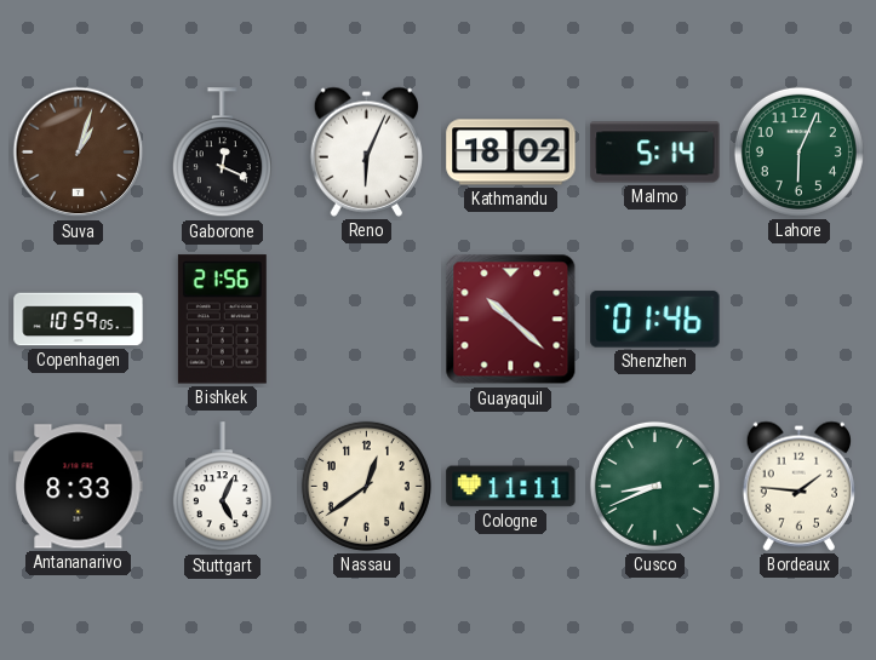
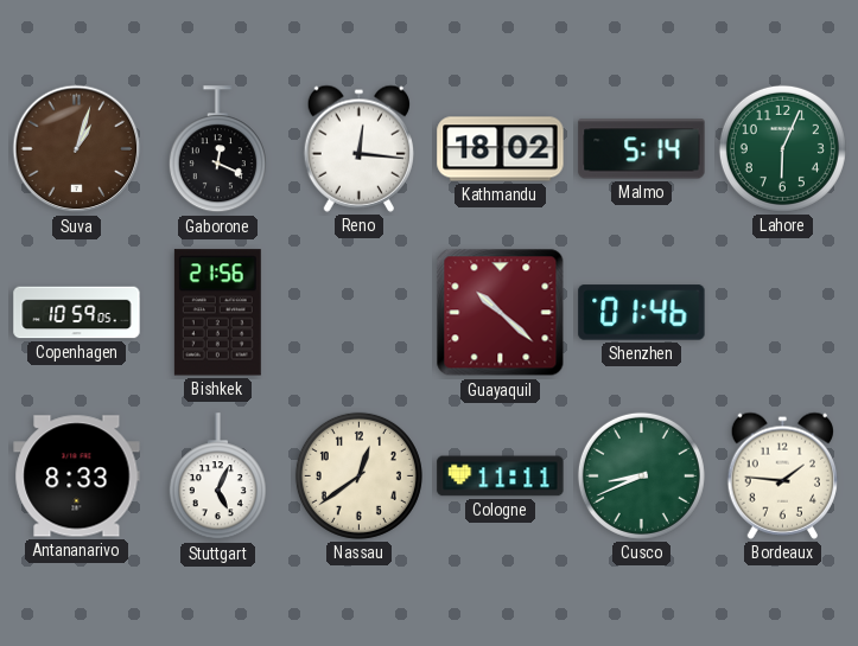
Reno: 6:04 -> 12:16
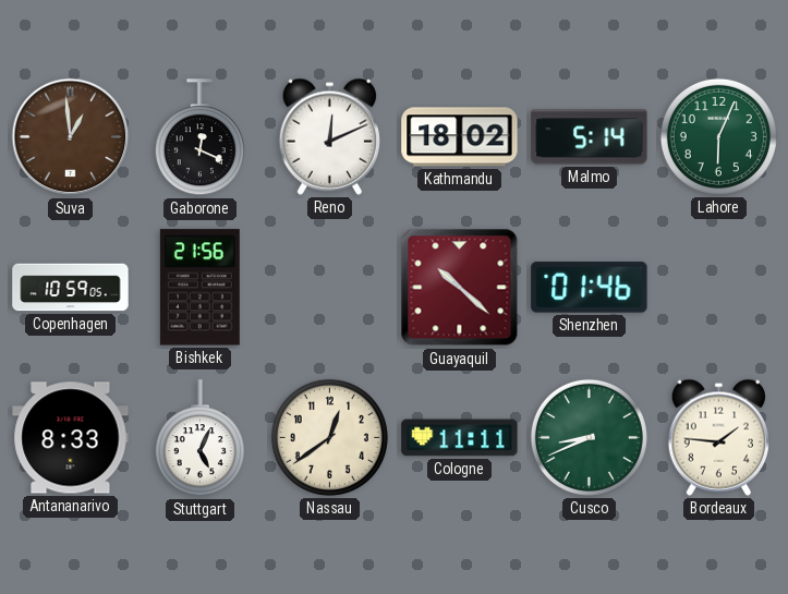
Suva: 1:03 -> 12:59
Reno: 12:16 -> 12:11
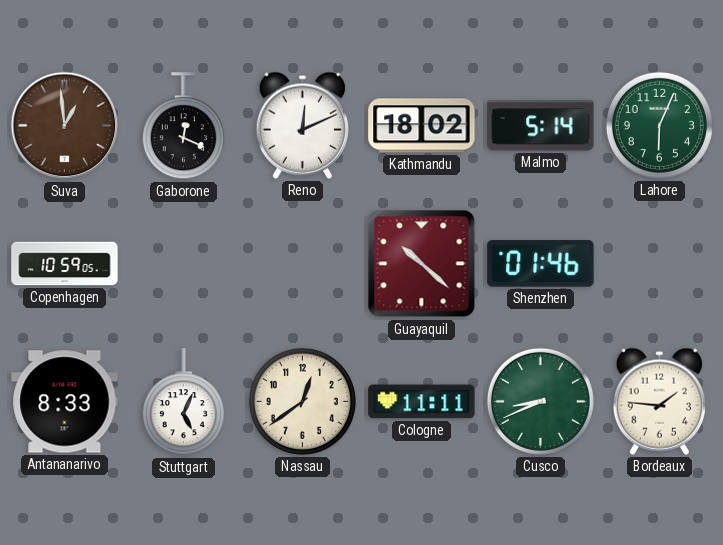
Bishkek: 21:56 -> none
